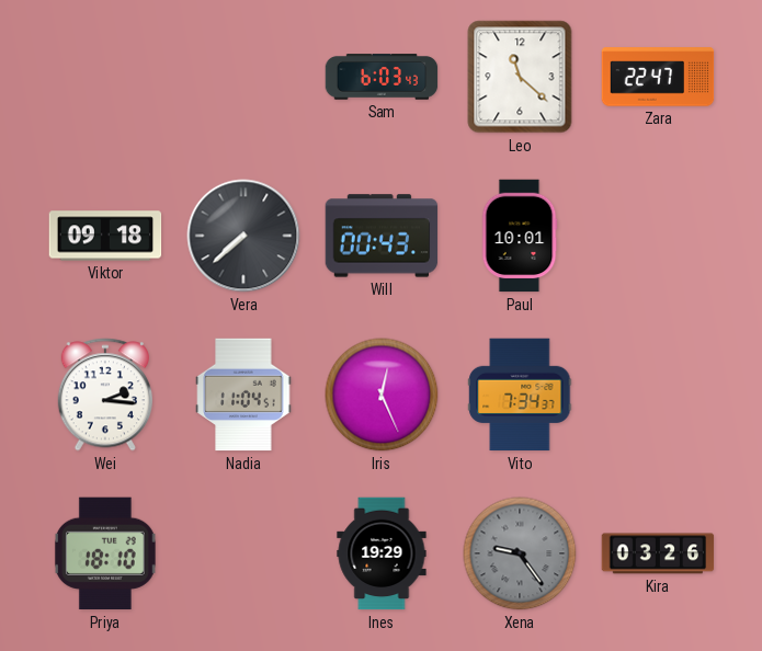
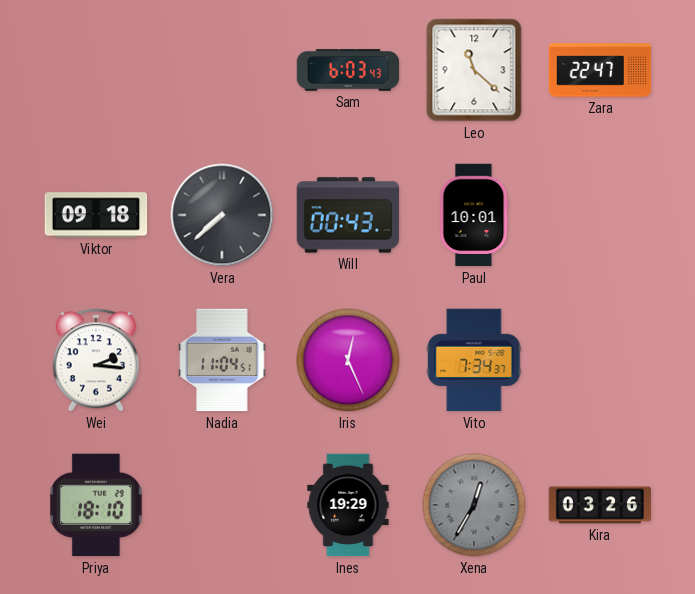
Xena: 9:24 -> 12:35
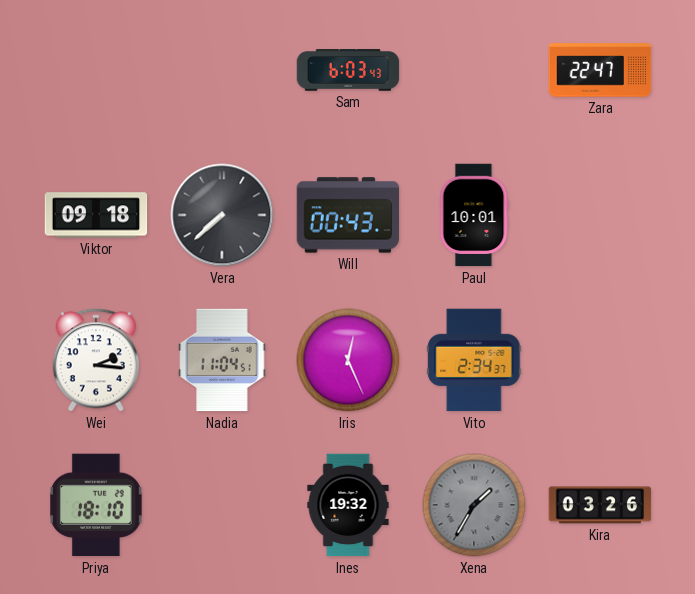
Leo: 11:22 -> none
Vito: 7:34 -> 2:34
Ines: 19:29 -> 19:32
Xena: 12:35 -> 1:35
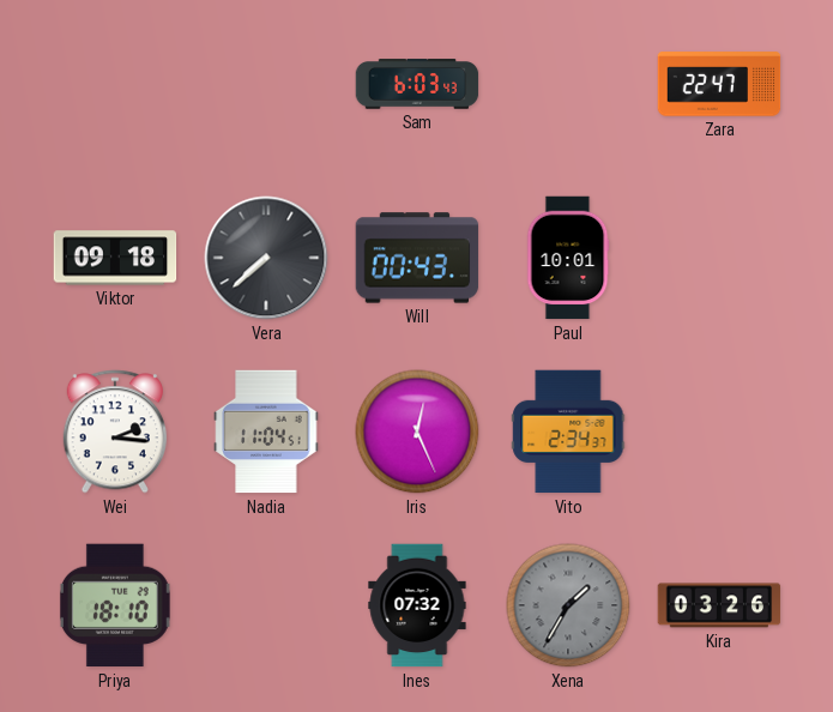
Ines: 19:32 -> 07:32
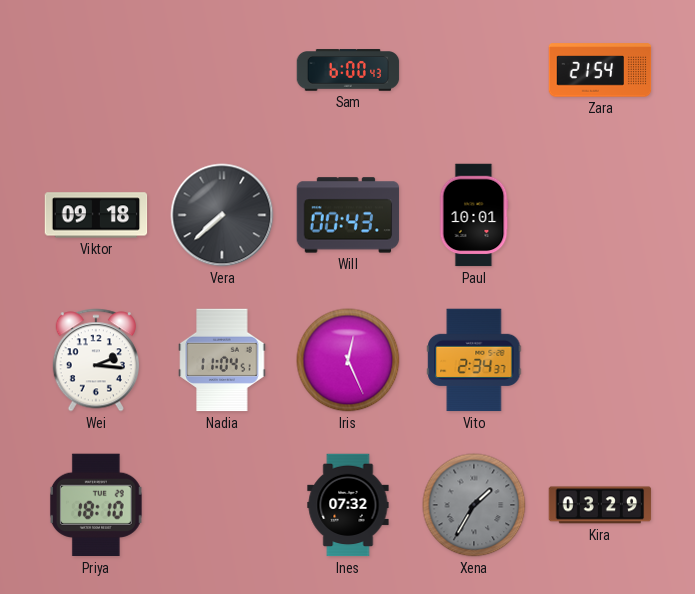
Sam: 6:03 -> 6:00
Zara: 22:47 -> 21:54
Kira: 03:26 -> 03:29
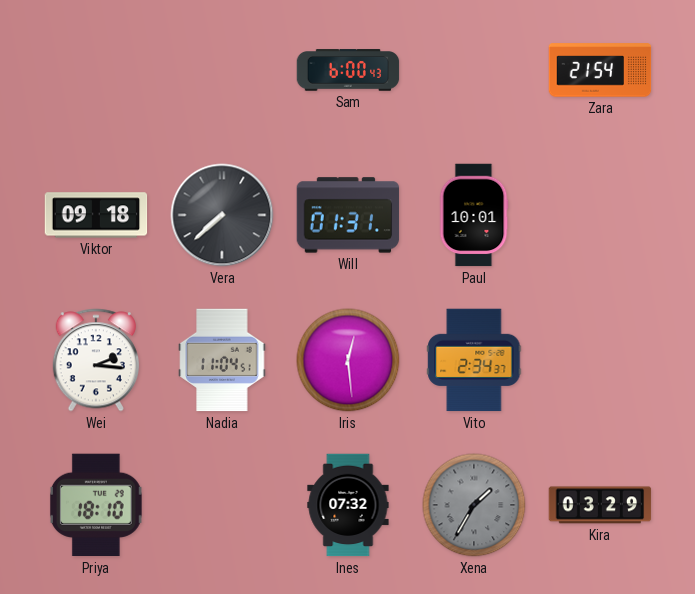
Will: 00:43 -> 01:31
Iris: 12:26 -> 12:29
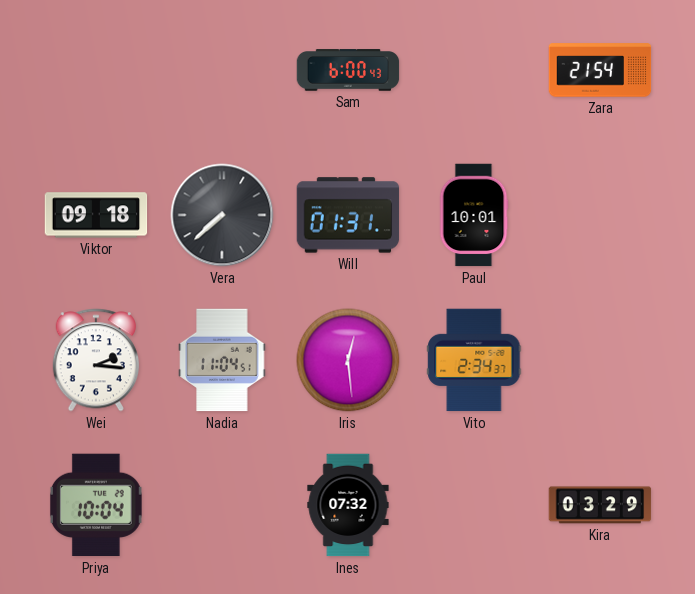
Priya: 18:10 -> 10:04
Xena: 1:35 -> none
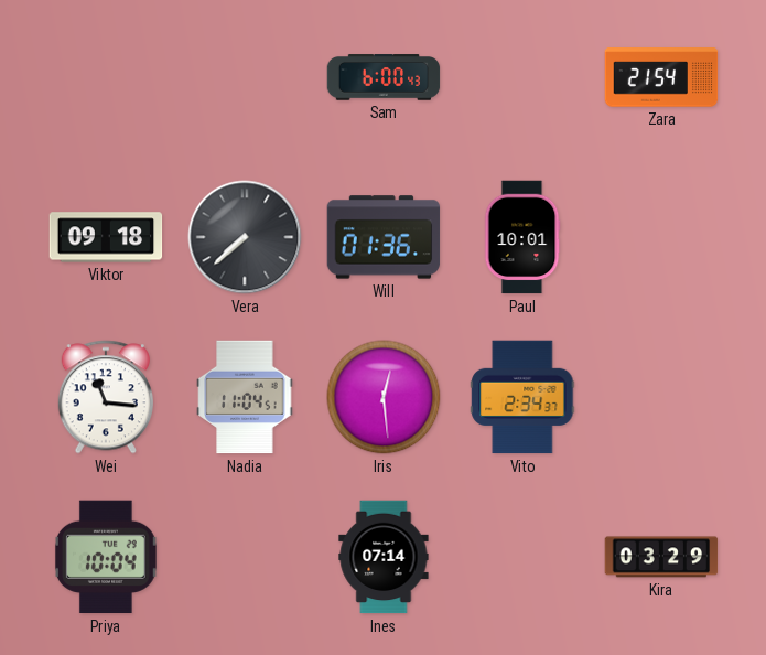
Will: 01:31 -> 01:36
Wei: 2:16 -> 11:16
Ines: 07:32 -> 07:14
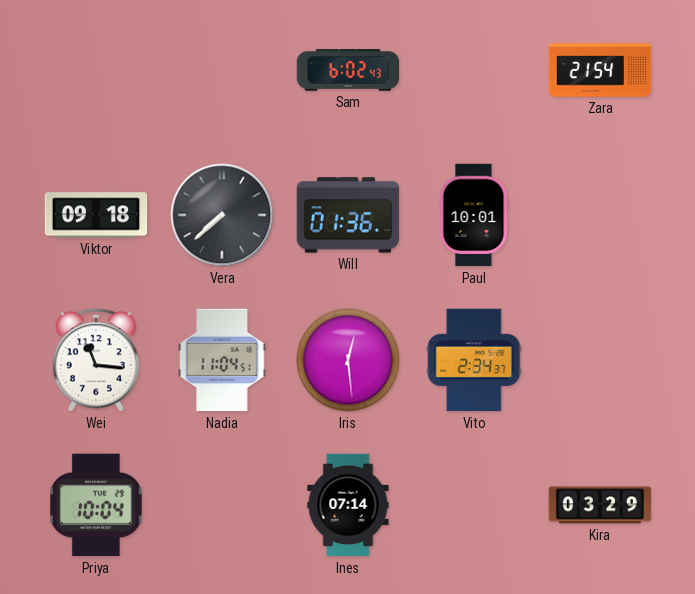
Sam: 6:00 -> 6:02
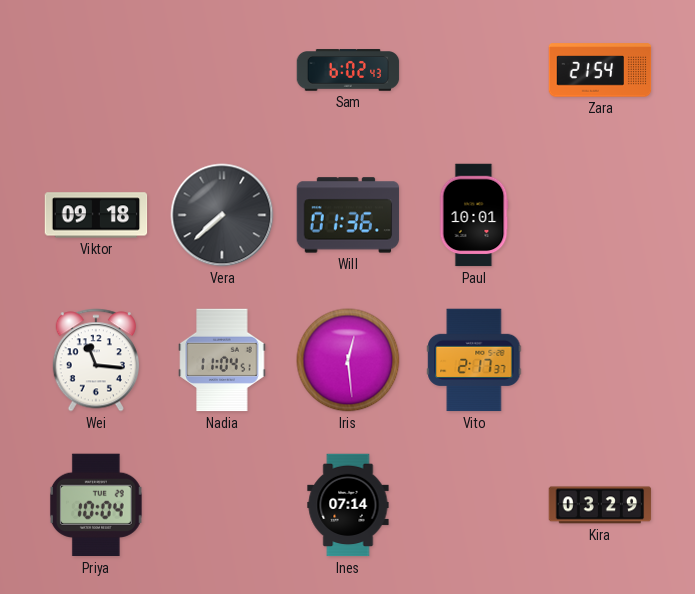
Vito: 2:34 -> 2:17
